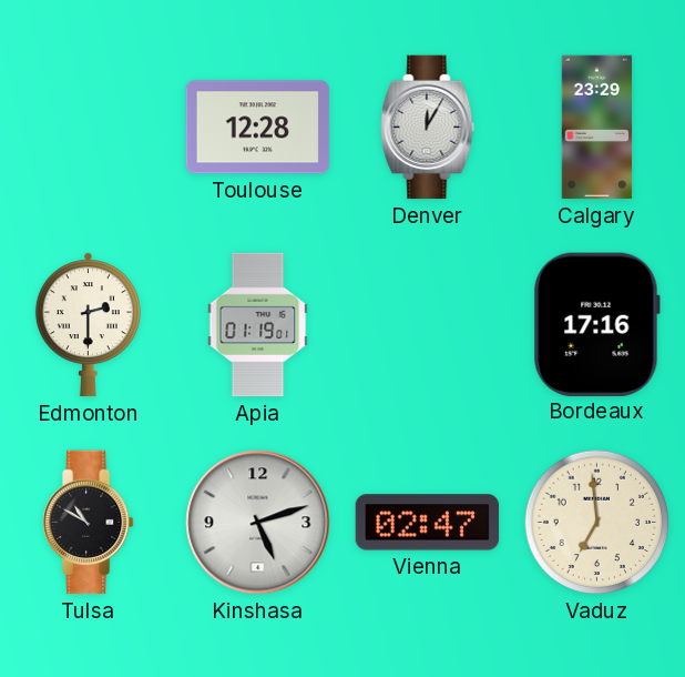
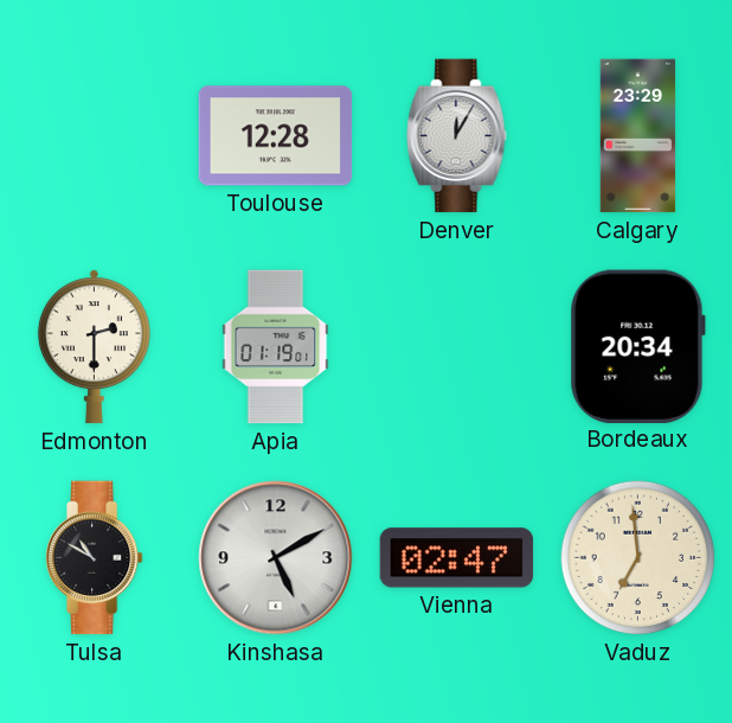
Bordeaux: 17:16 -> 20:34
Kinshasa: 5:12 -> 5:10
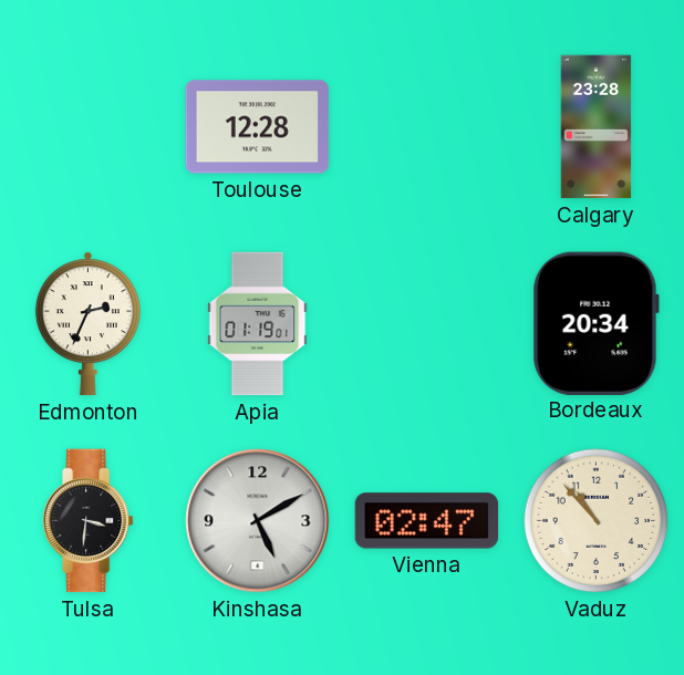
Denver: 12:05 -> none
Calgary: 23:29 -> 23:28
Edmonton: 2:30 -> 2:34
Tulsa: 10:50 -> 3:31
Vaduz: 6:59 -> 10:53
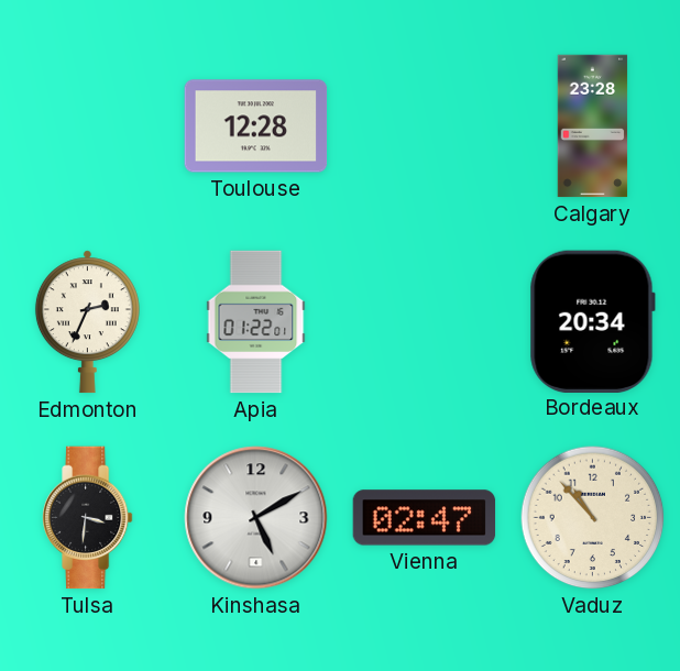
Apia: 01:19 -> 01:22
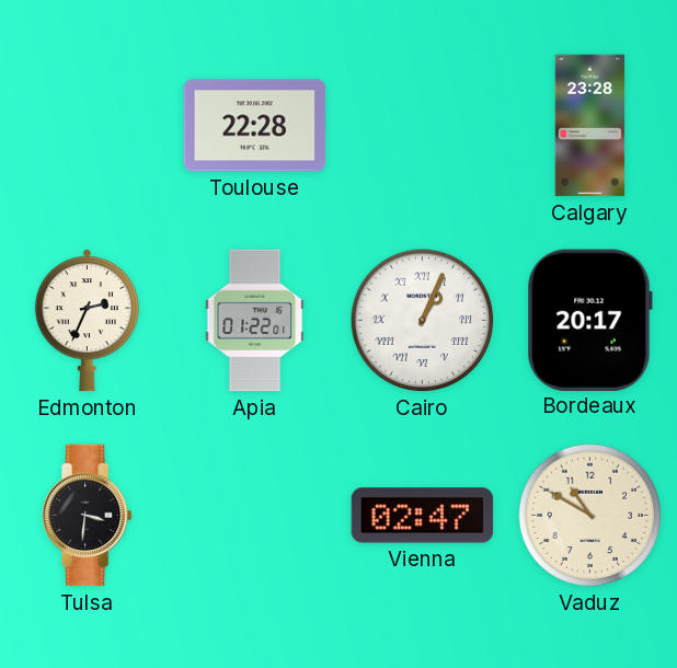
Toulouse: 12:28 -> 22:28
Cairo: none -> 1:04
Bordeaux: 20:34 -> 20:17
Kinshasa: 5:10 -> none
Vaduz: 10:53 -> 10:50
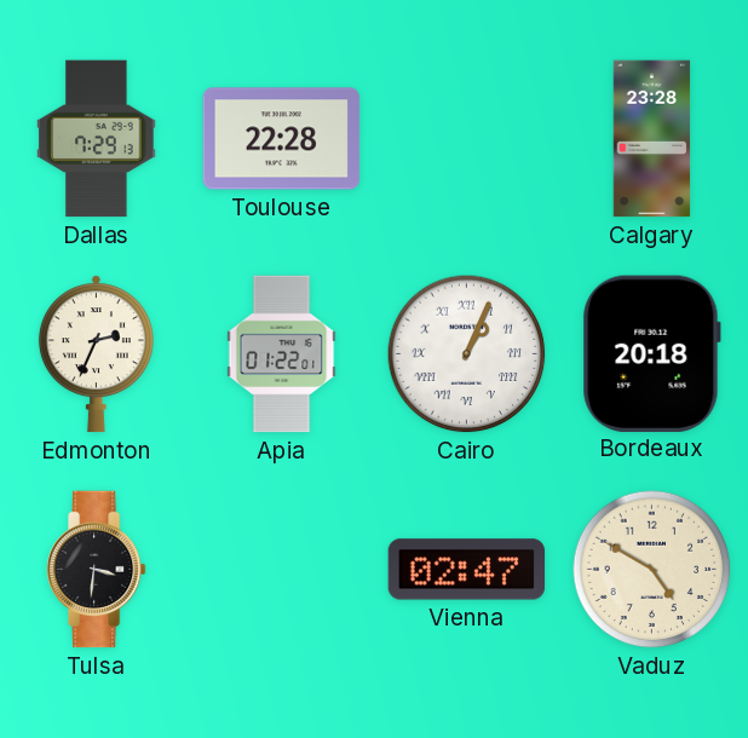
Dallas: none -> 7:29
Bordeaux: 20:17 -> 20:18
Vaduz: 10:50 -> 4:50
